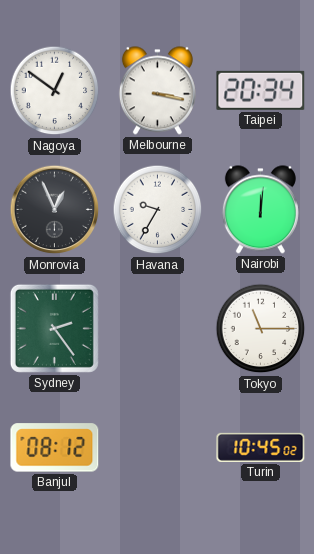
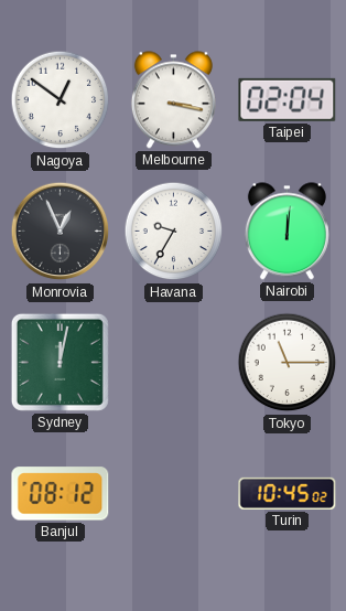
Taipei: 20:34 -> 02:04
Sydney: 2:24 -> 12:02
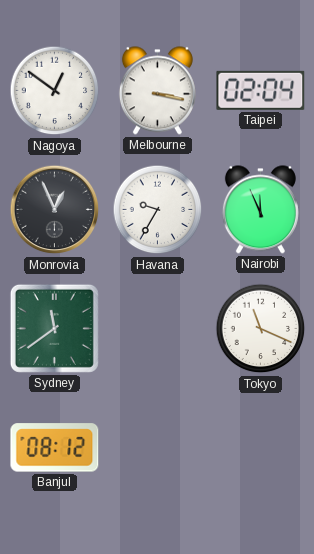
Nairobi: 12:01 -> 11:56
Sydney: 12:02 -> 11:39
Tokyo: 11:15 -> 11:19
Turin: 10:45 -> none
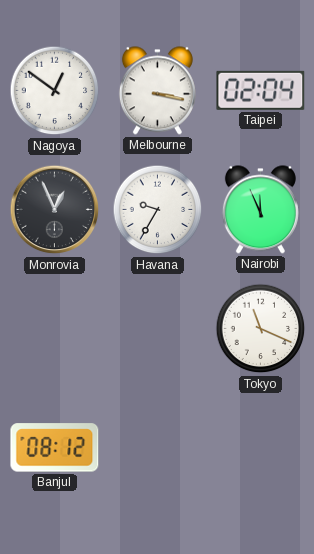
Sydney: 11:39 -> none
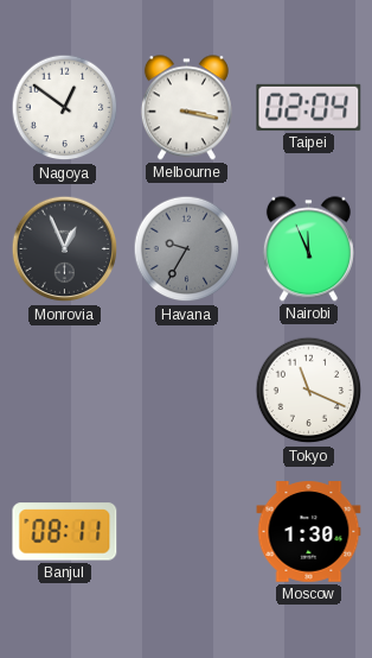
Havana dial: white -> grey
Banjul: 08:12 -> 08:11
Moscow: none -> 1:30
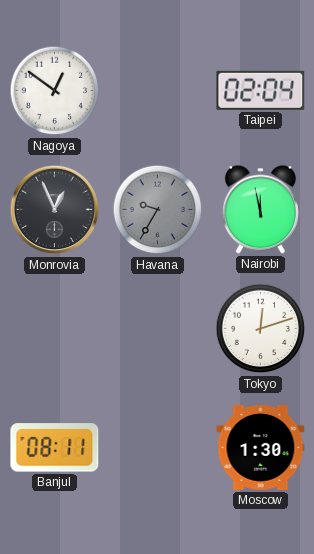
Melbourne: 3:17 -> none
Nairobi: 11:56 -> 11:58
Tokyo: 11:19 -> 12:12
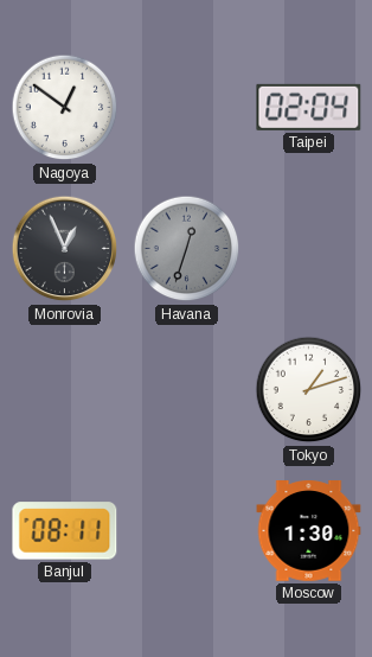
Havana: 9:35 -> 12:33
Nairobi: 11:58 -> none
Tokyo: 12:12 -> 1:12
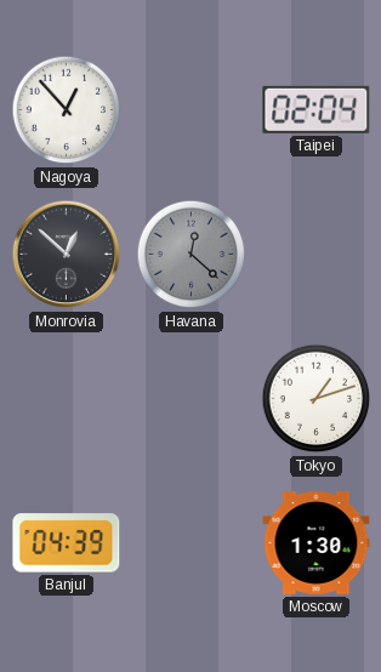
Nagoya: 12:51 -> 12:53
Monrovia: 12:56 -> 12:52
Havana: 12:33 -> 12:22
Banjul: 08:11 -> 04:39
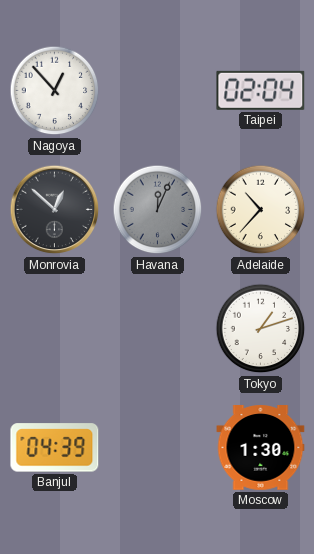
Havana: 12:22 -> 12:04
Adelaide: none -> 10:37
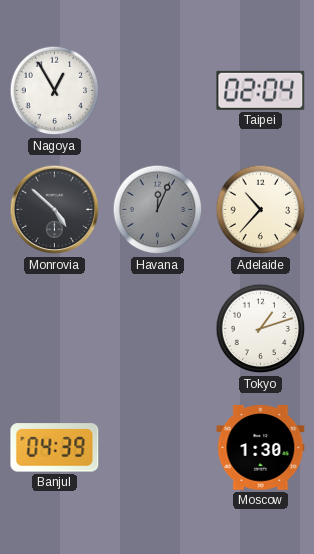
Nagoya: 12:53 -> 12:55
Monrovia: 12:52 -> 4:52
